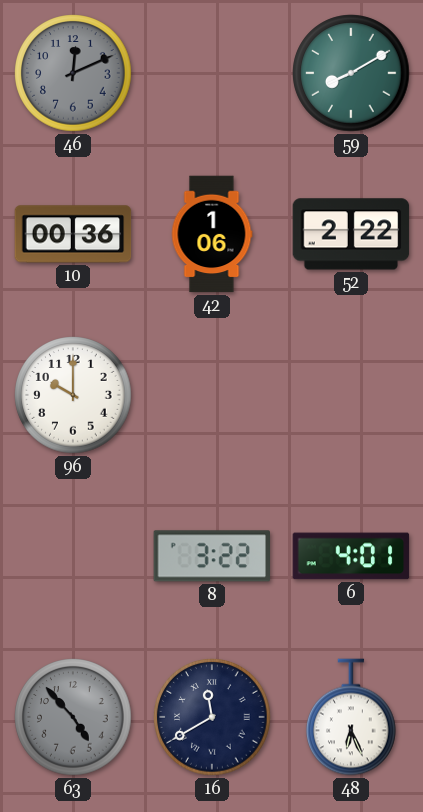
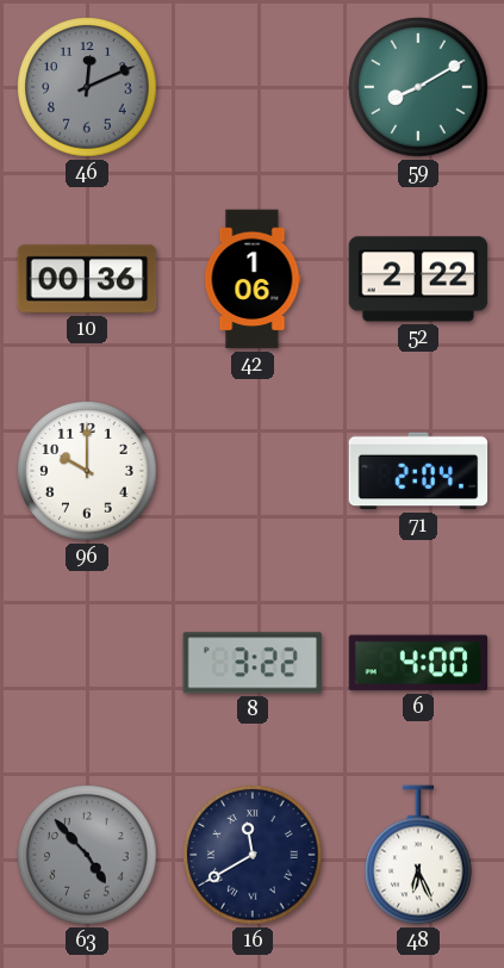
71: none -> 2:04
6: 4:01 -> 4:00
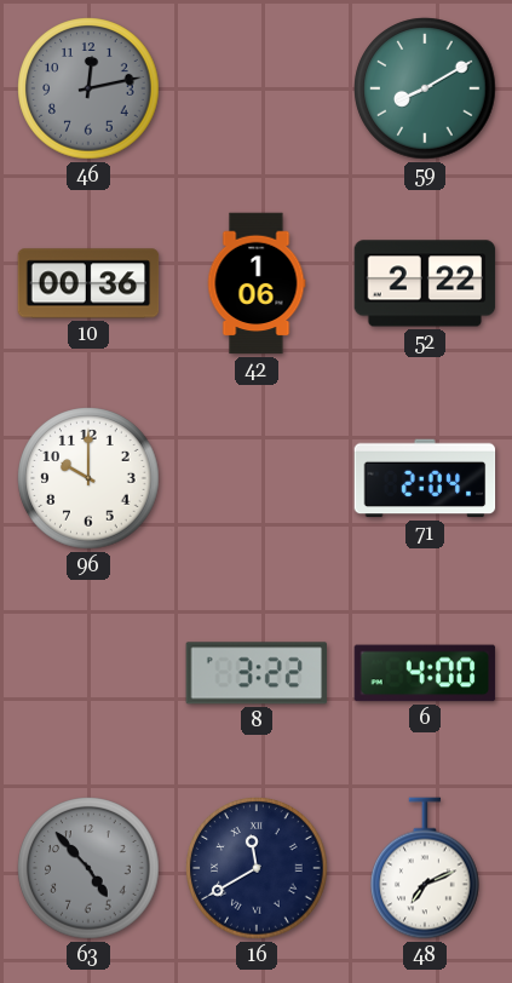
46: 12:11 -> 12:13
48: 6:26 -> 7:11
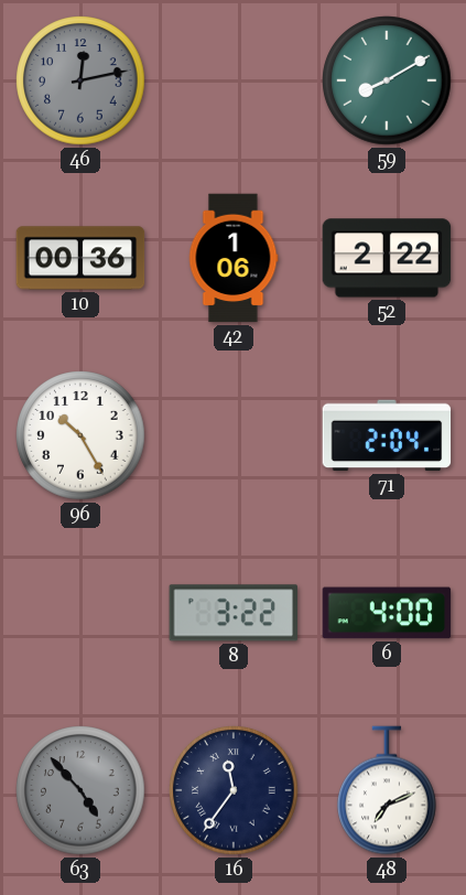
96: 10:00 -> 10:25
16: 11:40 -> 11:36
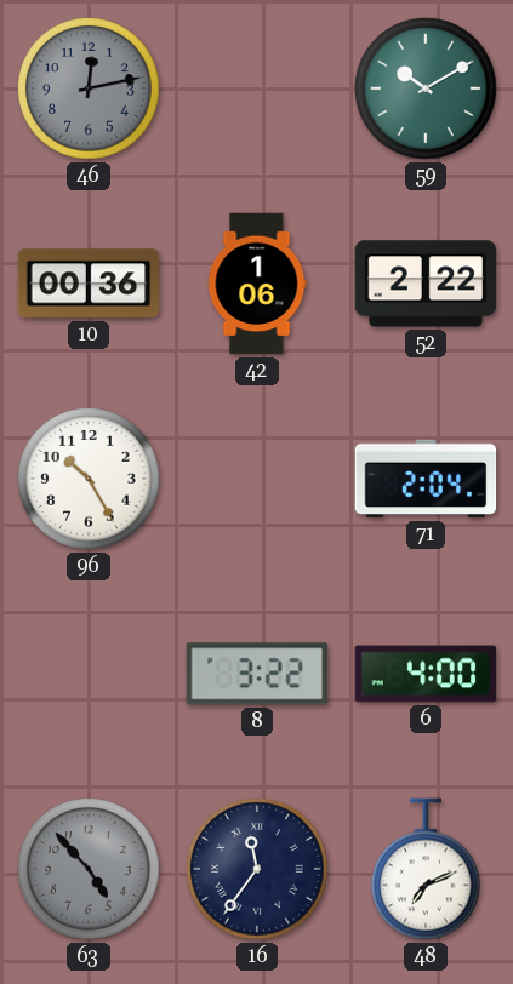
59: 8:10 -> 10:10
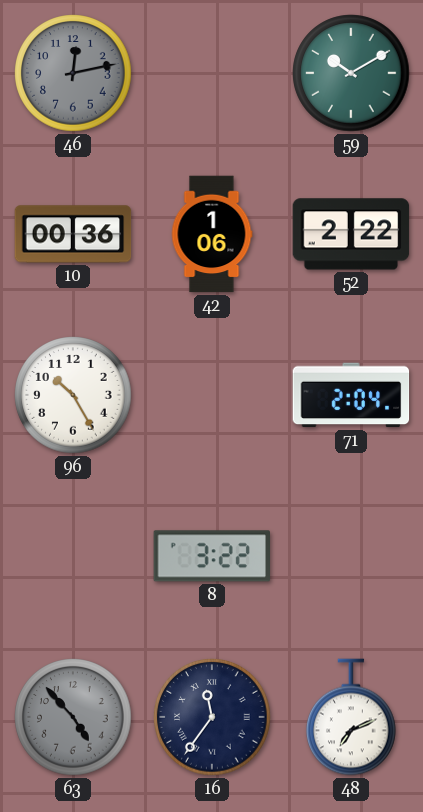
6: 4:00 -> none
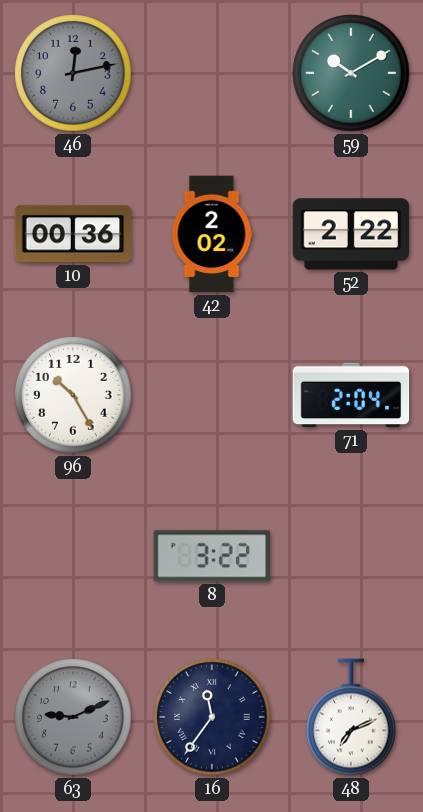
42: 1:06 -> 2:02
63: 4:53 -> 9:11
